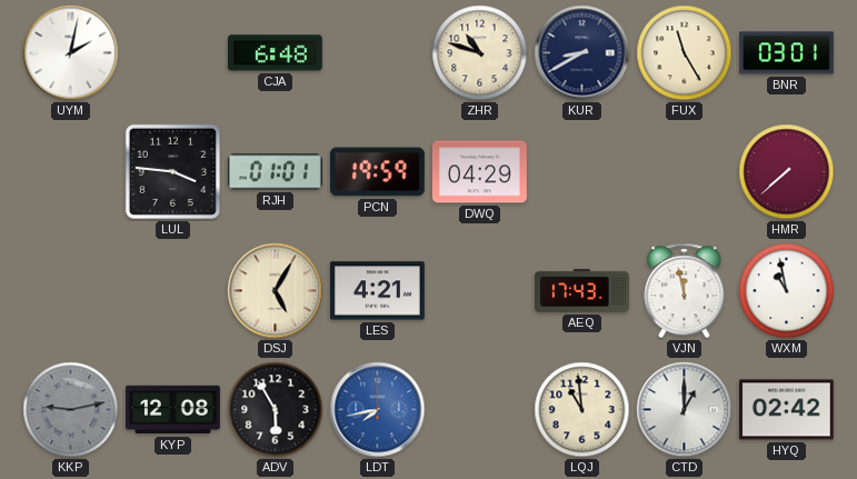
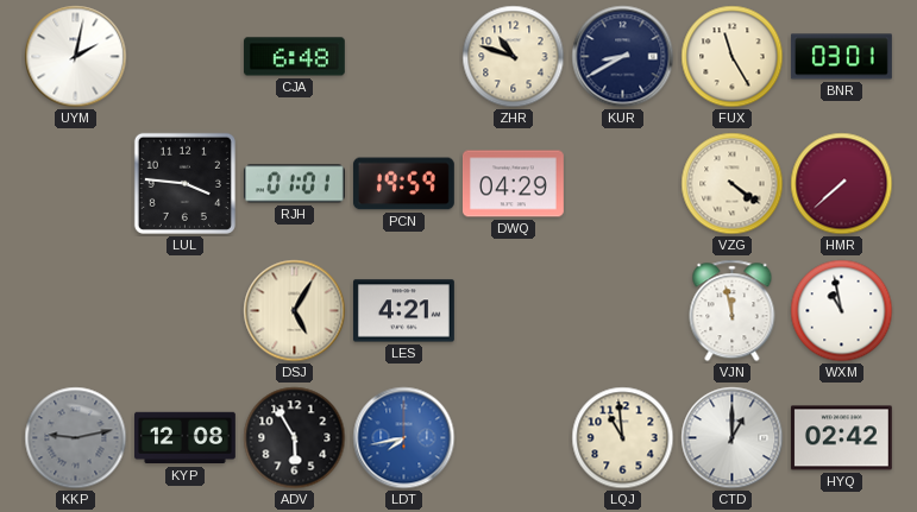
VZG: none -> 4:21
AEQ: 17:43 -> none
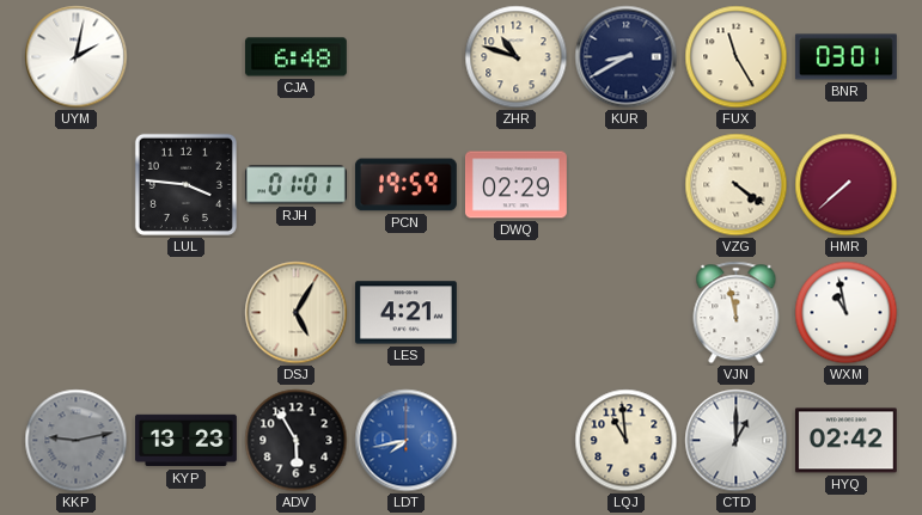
DWQ: 04:29 -> 02:29
KYP: 12:08 -> 13:23
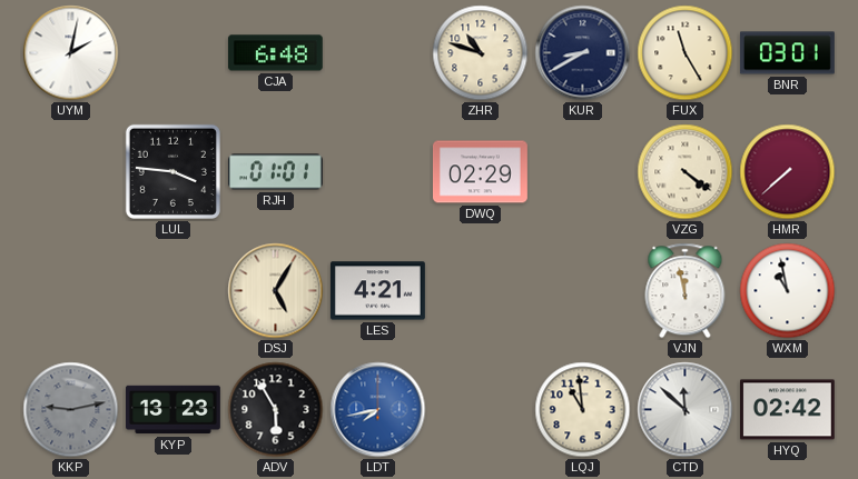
PCN: 19:59 -> none
CTD: 1:00 -> 11:52
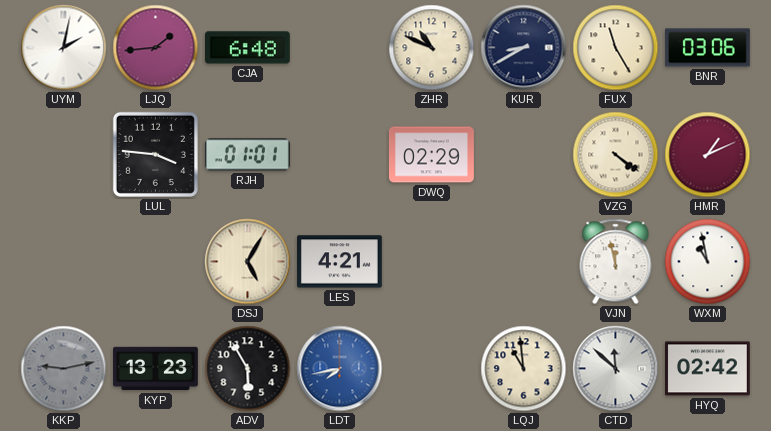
LJQ: none -> 1:44
ZHR: 10:48 -> 10:49
BNR: 03:01 -> 03:06
HMR: 7:38 -> 1:11
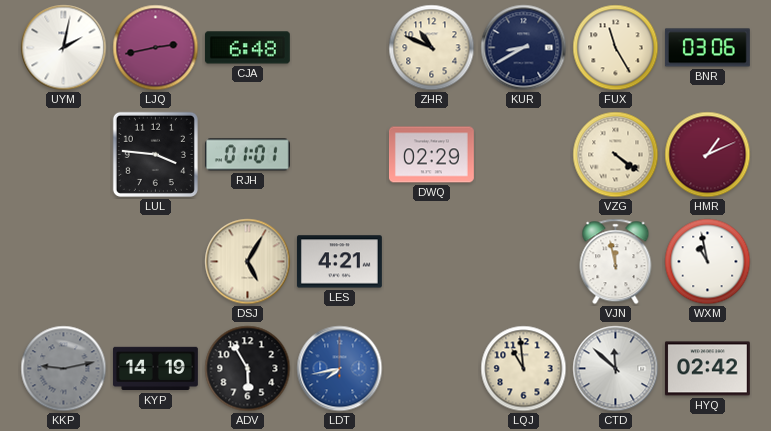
LJQ: 1:44 -> 2:43
KYP: 13:23 -> 14:19
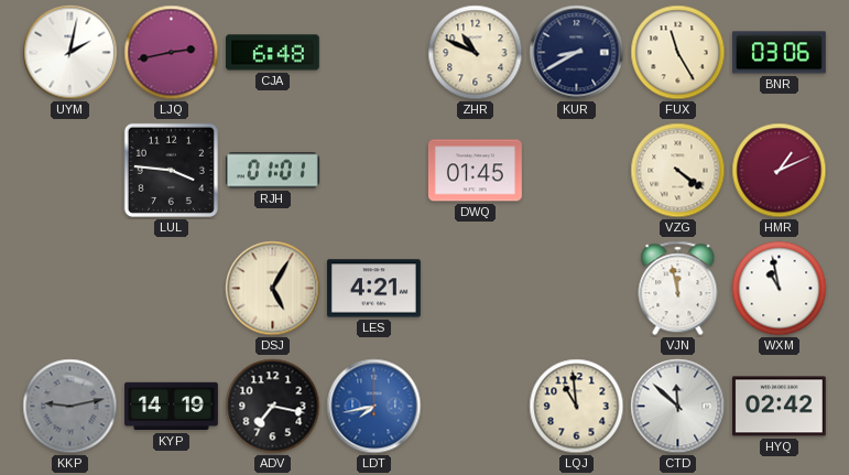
DWQ: 02:29 -> 01:45
ADV: 5:55 -> 7:17
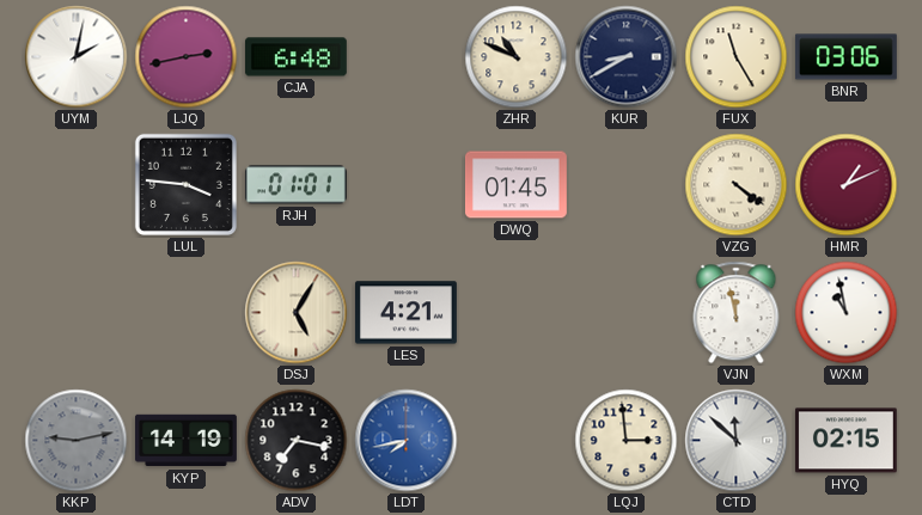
LQJ: 10:59 -> 2:59
HYQ: 02:42 -> 02:15
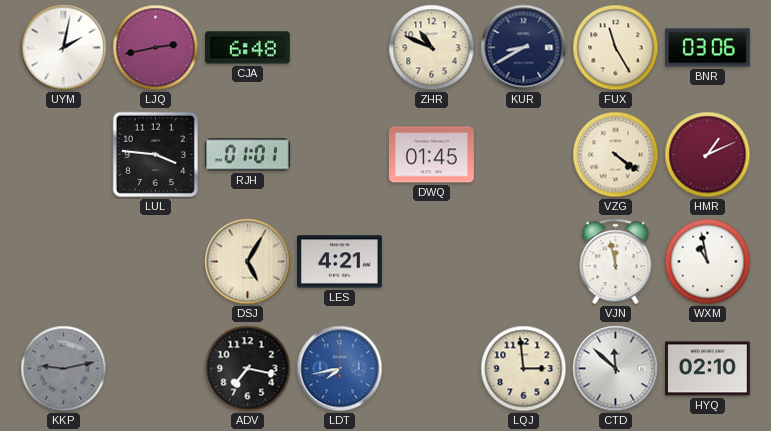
KYP: 14:19 -> none
HYQ: 02:15 -> 02:10
